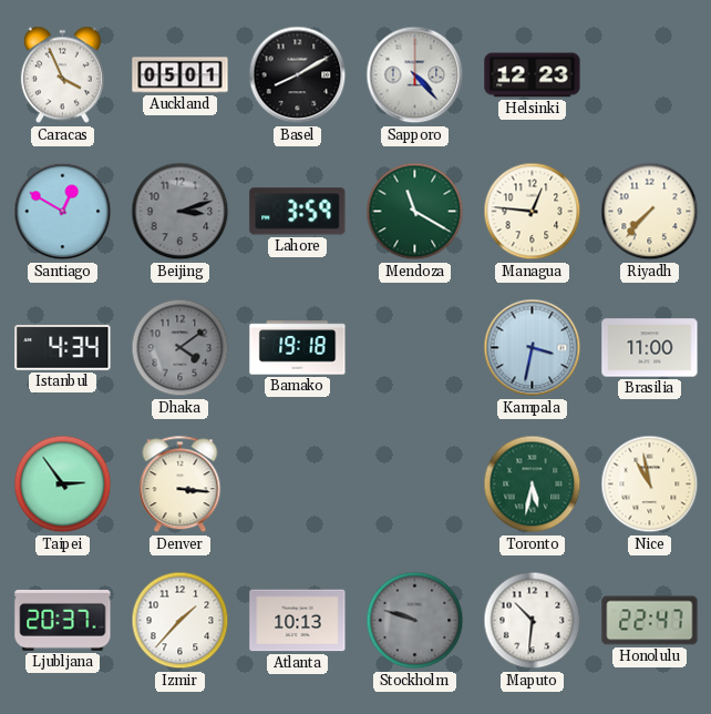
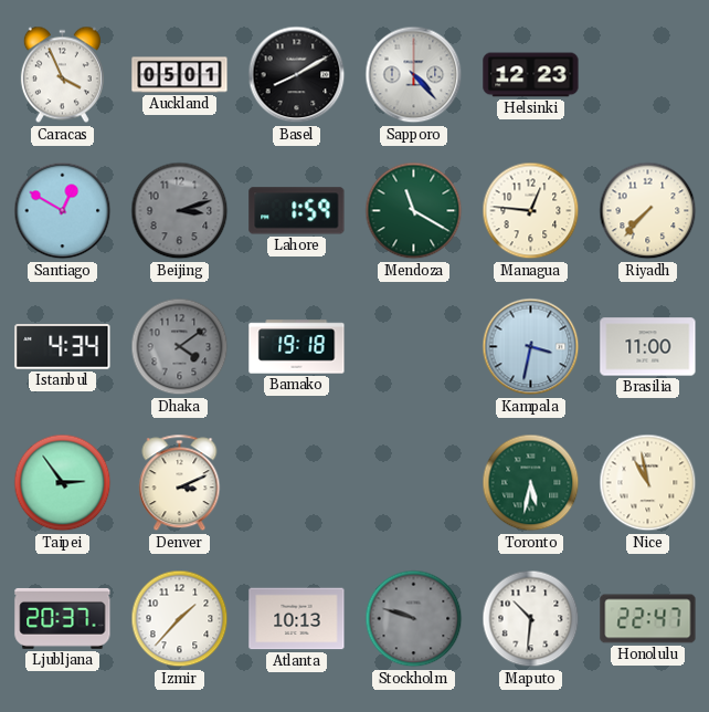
Lahore: 3:59 -> 1:59
Denver: 3:16 -> 3:11
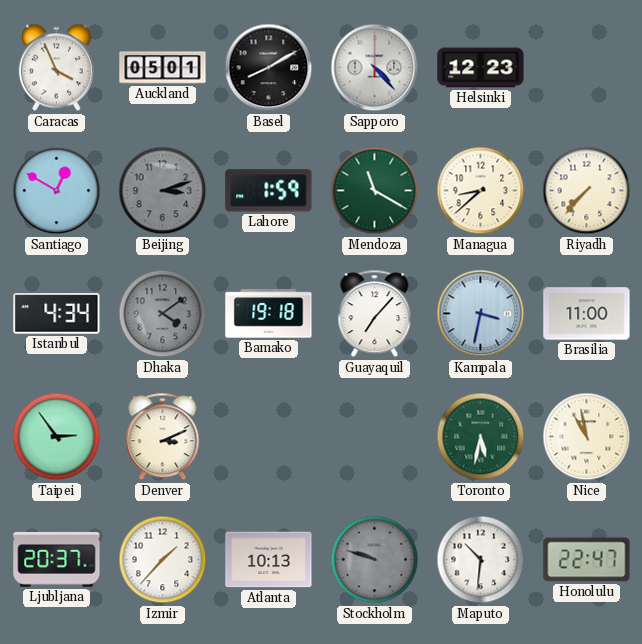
Managua: 12:46 -> 8:38
Guayaquil: none -> 7:07
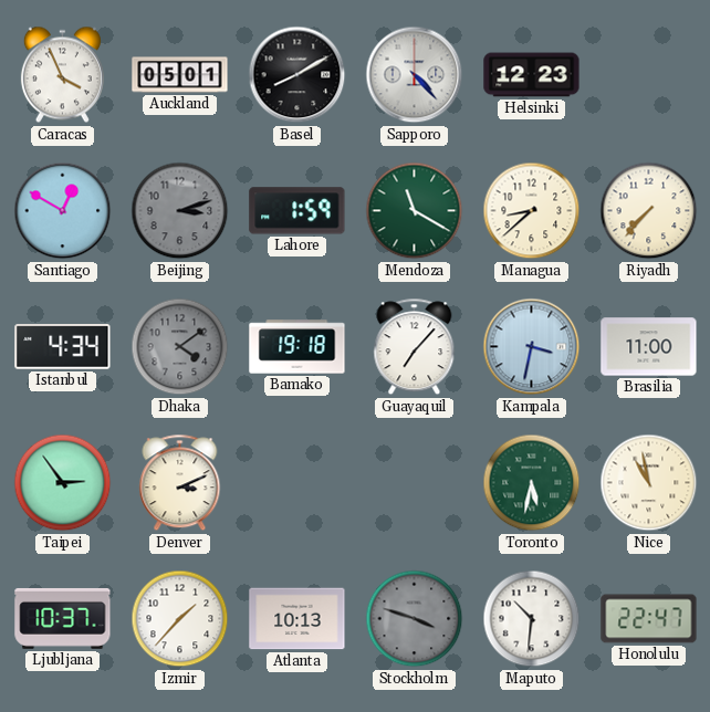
Ljubljana: 20:37 -> 10:37
Stockholm: 9:48 -> 3:48
